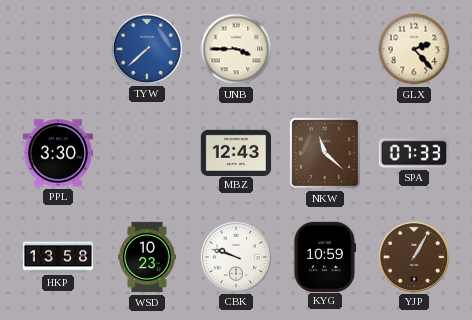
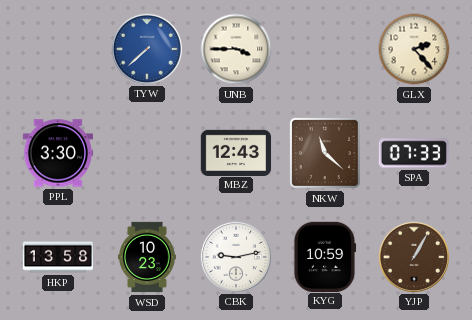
CBK: 9:48 -> 9:13
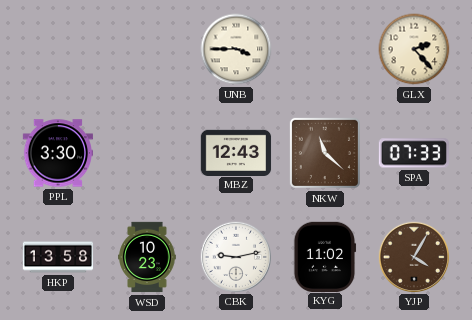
TYW: 7:38 -> none
KYG: 10:59 -> 11:02
YJP: 1:05 -> 4:05
